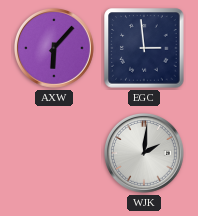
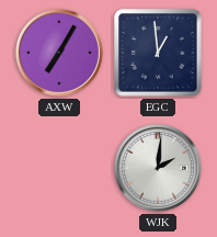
AXW: 6:07 -> 7:05
EGC: 2:59 -> 12:59
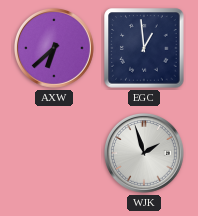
AXW: 7:05 -> 6:38
WJK: 2:01 -> 1:57
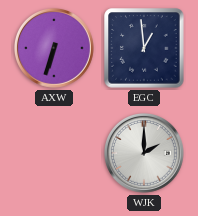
AXW: 6:38 -> 6:33
WJK: 1:57 -> 2:00
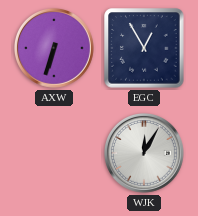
EGC: 12:59 -> 12:55
WJK: 2:00 -> 12:05
